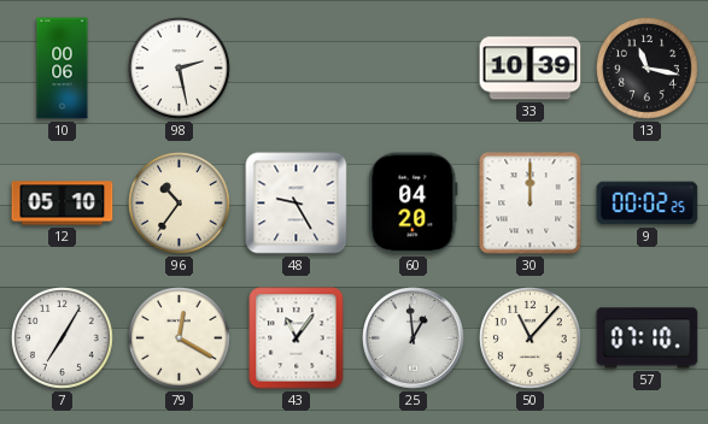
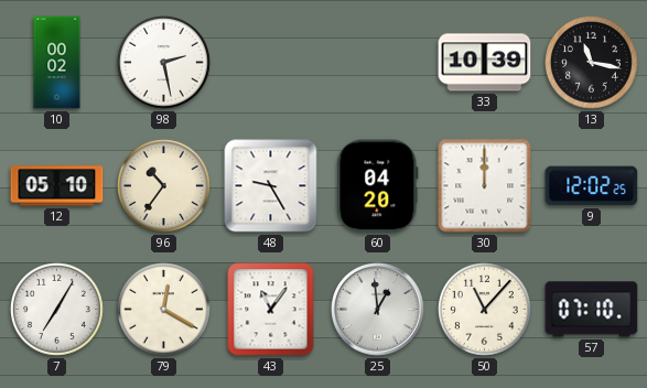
10: 00:06 -> 00:02
9: 00:02 -> 12:02
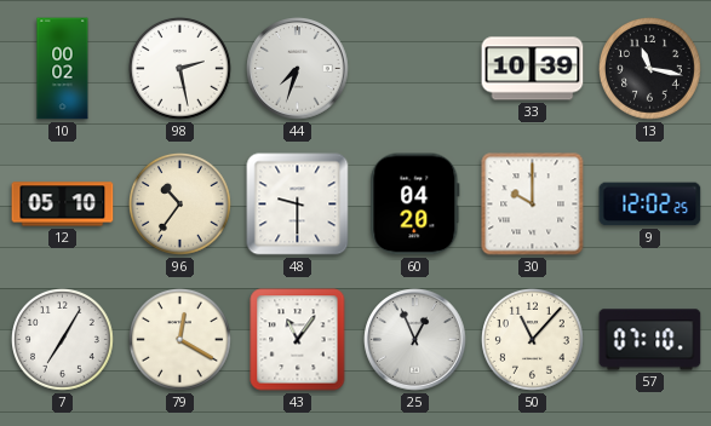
44: none -> 7:33
48: 9:25 -> 9:30
30: 12:00 -> 10:00
25: 12:59 -> 12:56
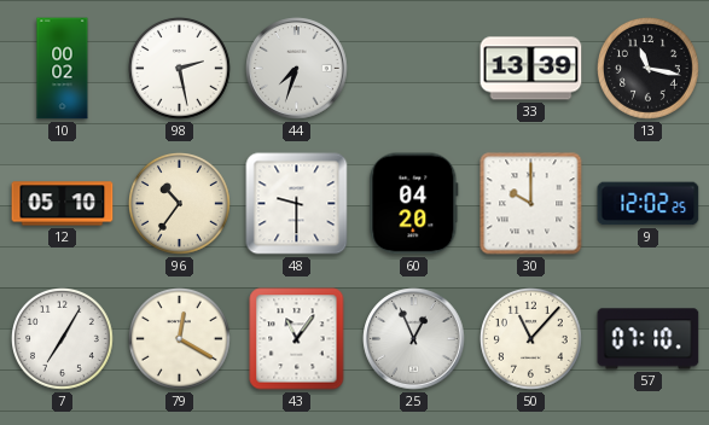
33: 10:39 -> 13:39
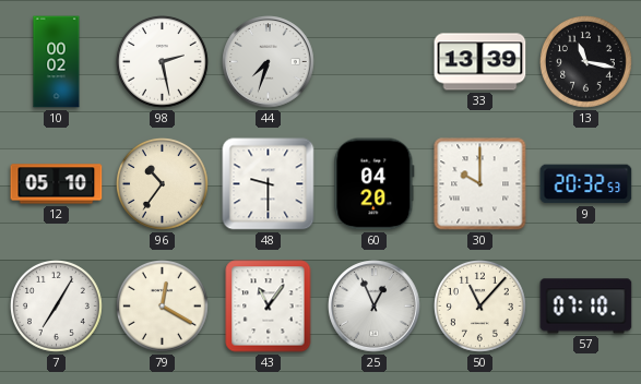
9: 12:02 -> 20:32
